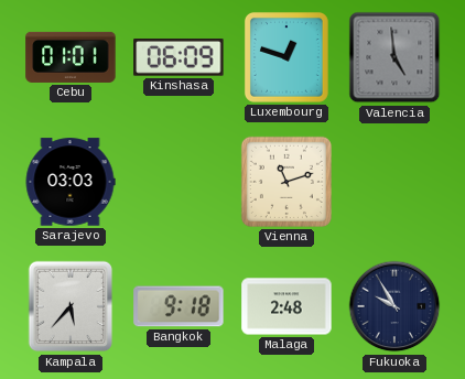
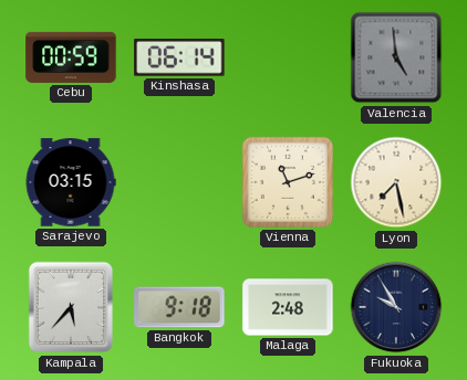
Cebu: 01:01 -> 00:59
Kinshasa: 06:09 -> 06:14
Luxembourg: 12:48 -> none
Sarajevo: 03:03 -> 03:15
Lyon: none -> 7:28
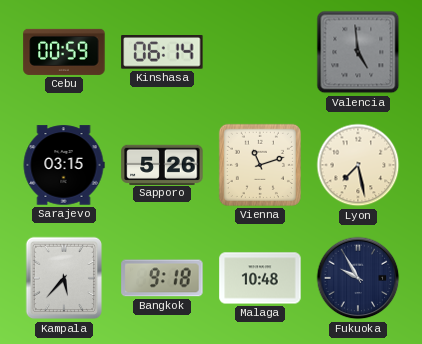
Sapporo: none -> 5:26
Malaga: 2:48 -> 10:48
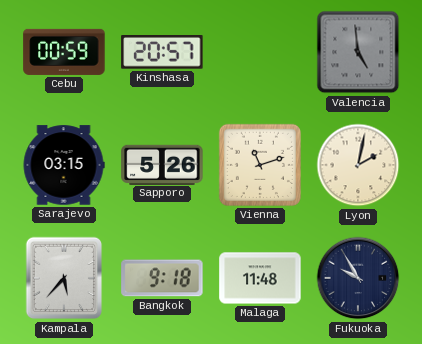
Kinshasa: 06:14 -> 20:57
Lyon: 7:28 -> 2:02
Malaga: 10:48 -> 11:48
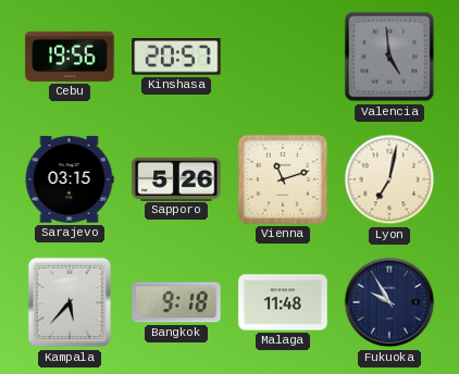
Cebu: 00:59 -> 19:56
Lyon: 2:02 -> 7:02
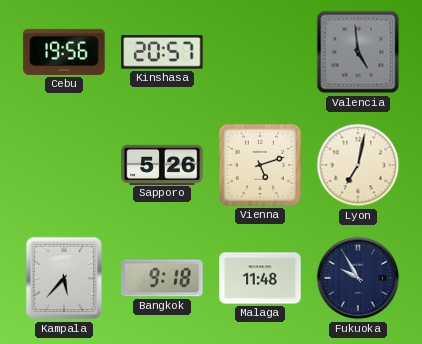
Sarajevo: 03:15 -> none
Vienna: 11:12 -> 5:12
